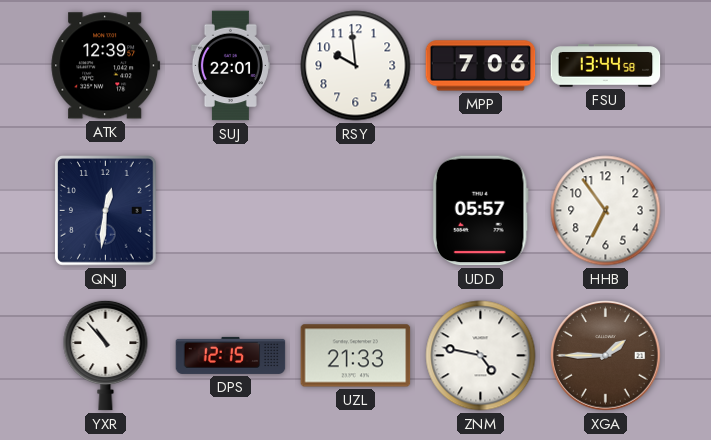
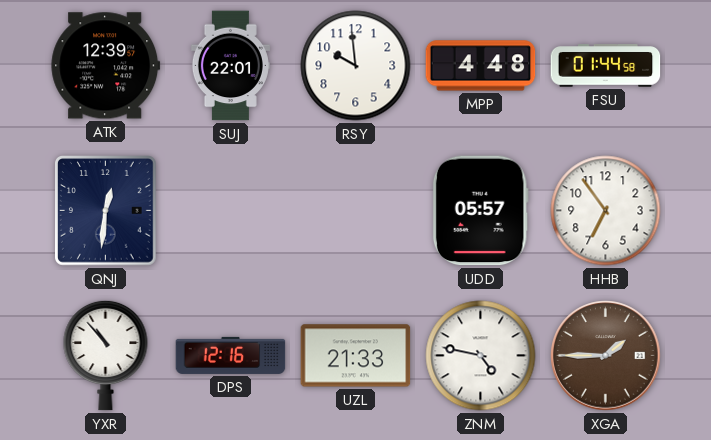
MPP: 7:06 -> 4:48
FSU: 13:44 -> 01:44
DPS: 12:15 -> 12:16
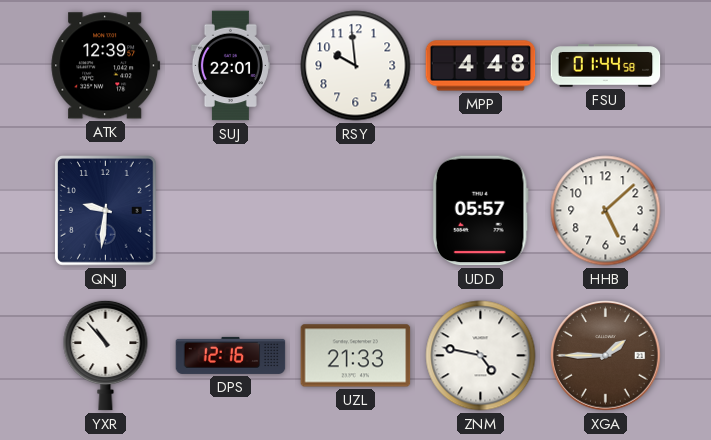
QNJ: 12:31 -> 9:31
HHB: 6:54 -> 5:08
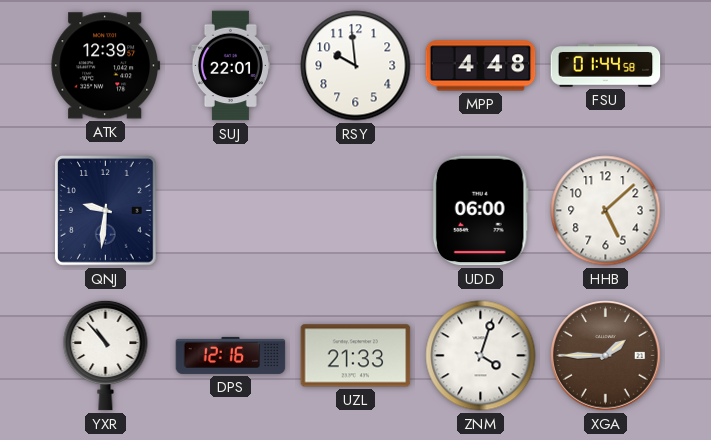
UDD: 05:57 -> 06:00
ZNM: 4:47 -> 4:03
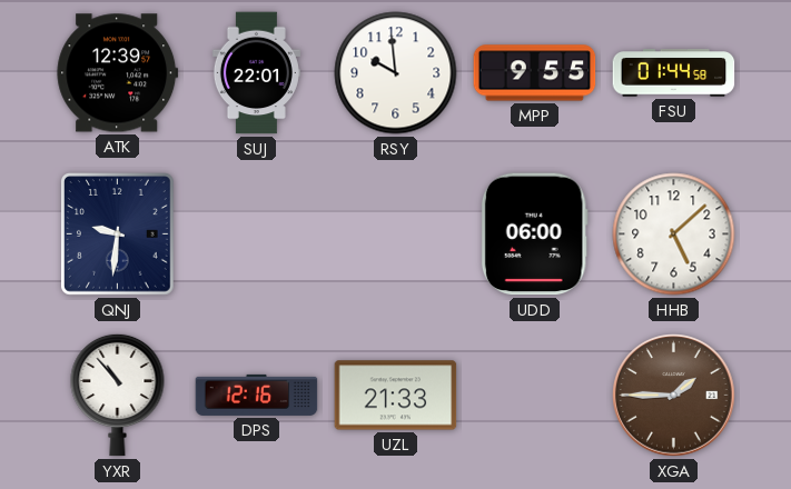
MPP: 4:48 -> 9:55
ZNM: 4:03 -> none
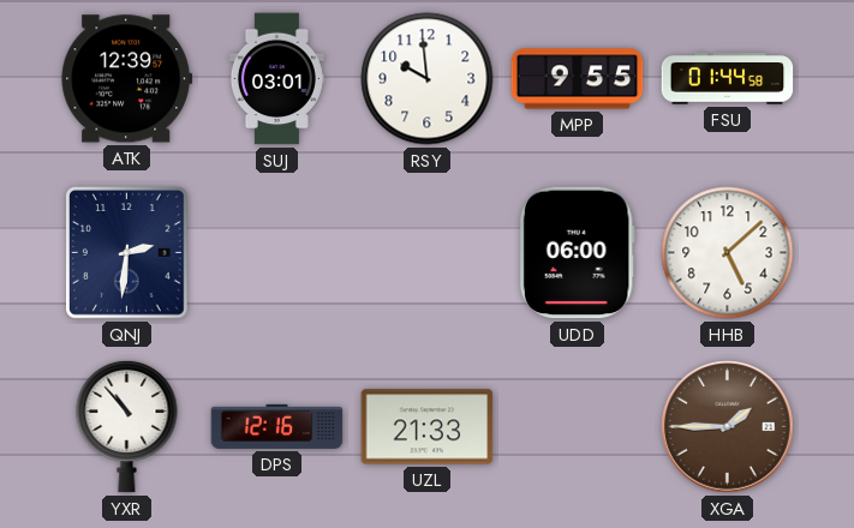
SUJ: 22:01 -> 03:01
QNJ: 9:31 -> 2:31
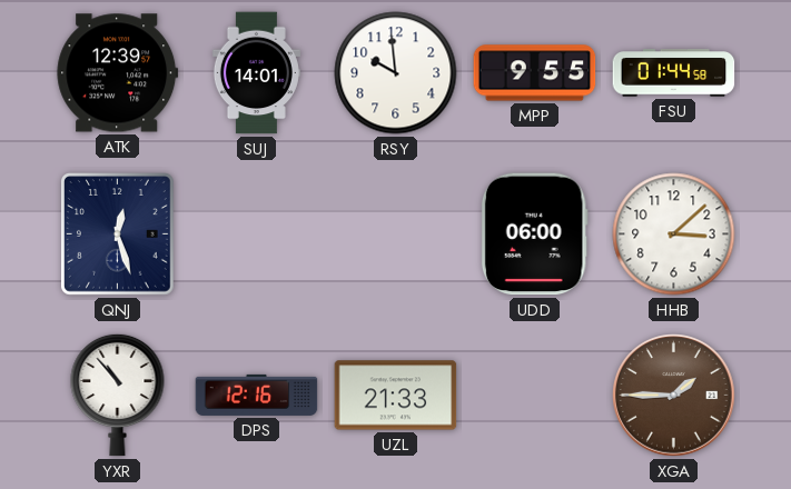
SUJ: 03:01 -> 14:01
QNJ: 2:31 -> 12:27
HHB: 5:08 -> 3:08
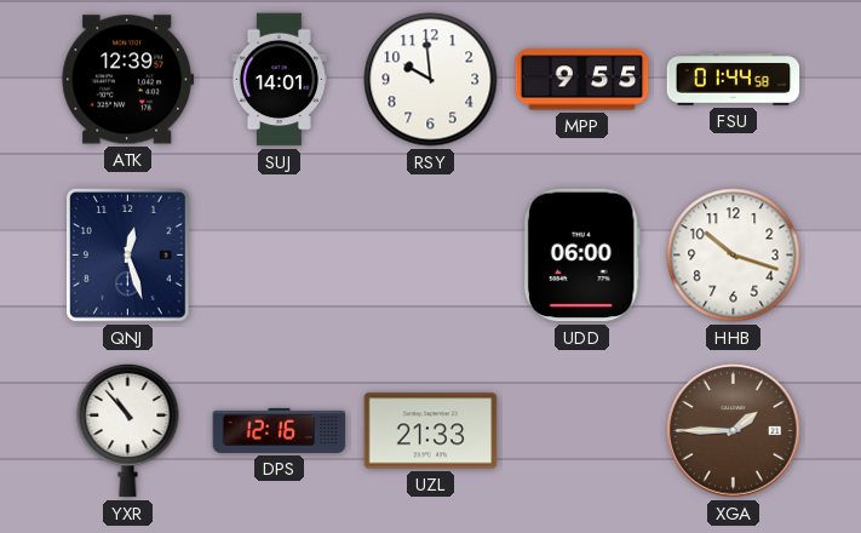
HHB: 3:08 -> 10:18
